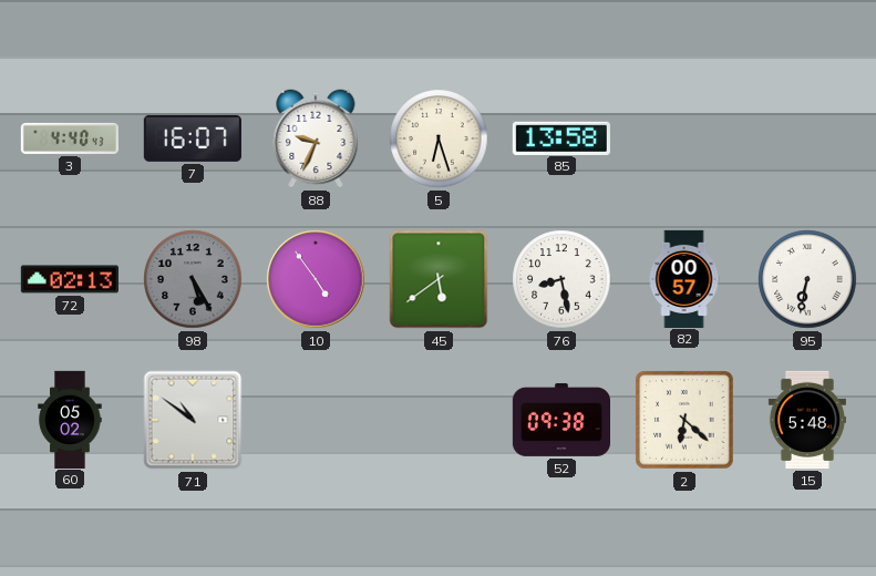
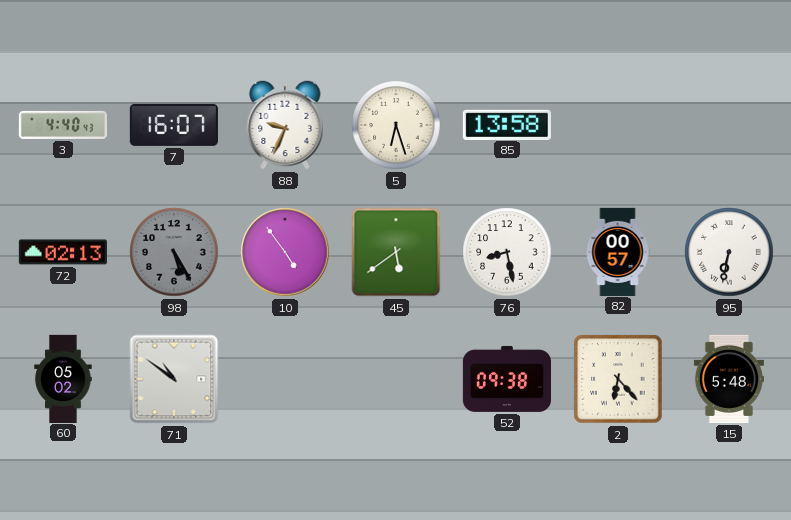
2: 6:22 -> 6:23
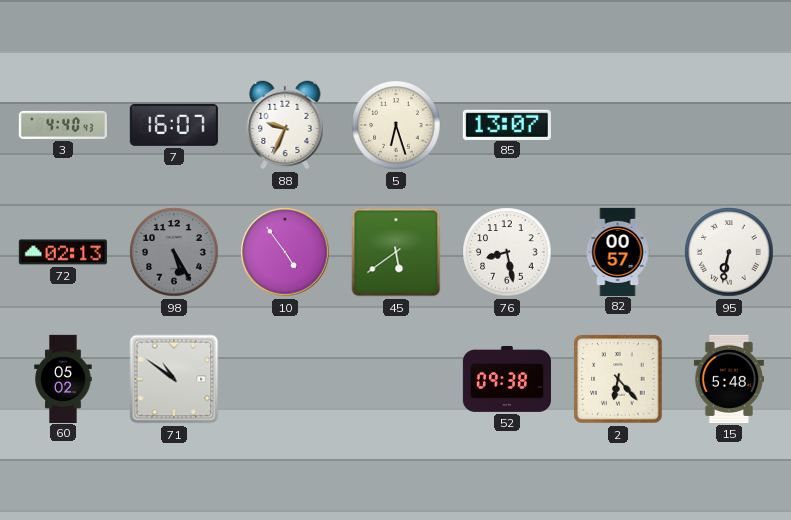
85: 13:58 -> 13:07
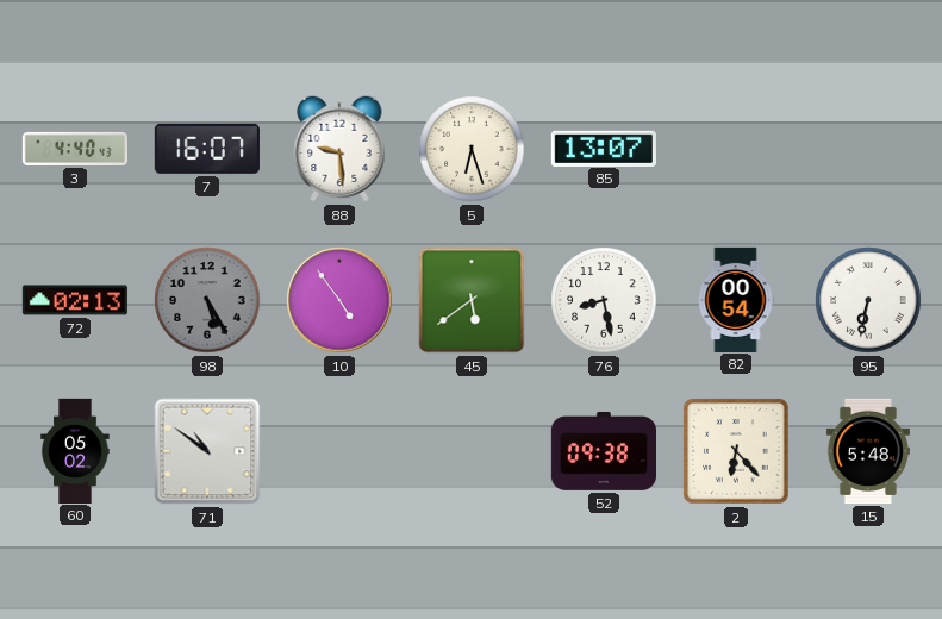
88: 9:34 -> 9:29
82: 00:57 -> 00:54
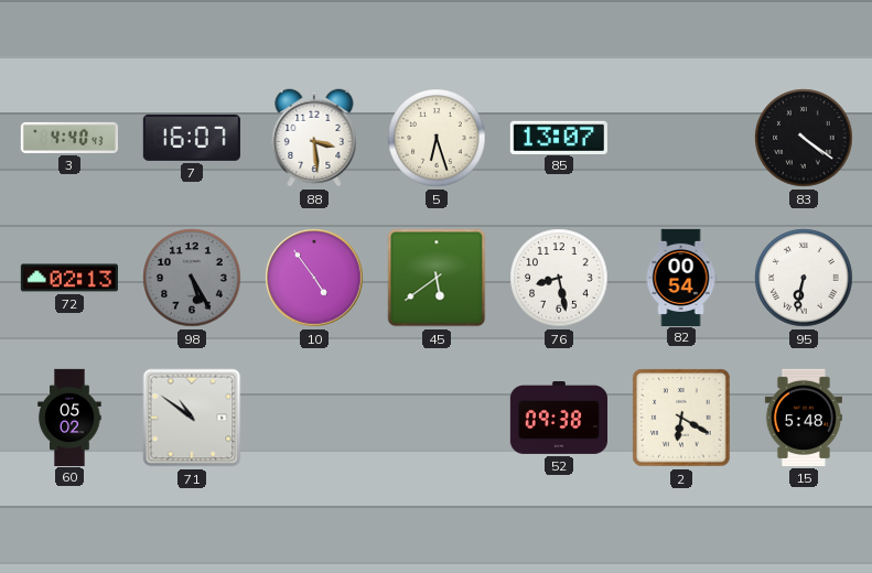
88: 9:29 -> 3:29
83: none -> 4:21
2: 6:23 -> 6:20
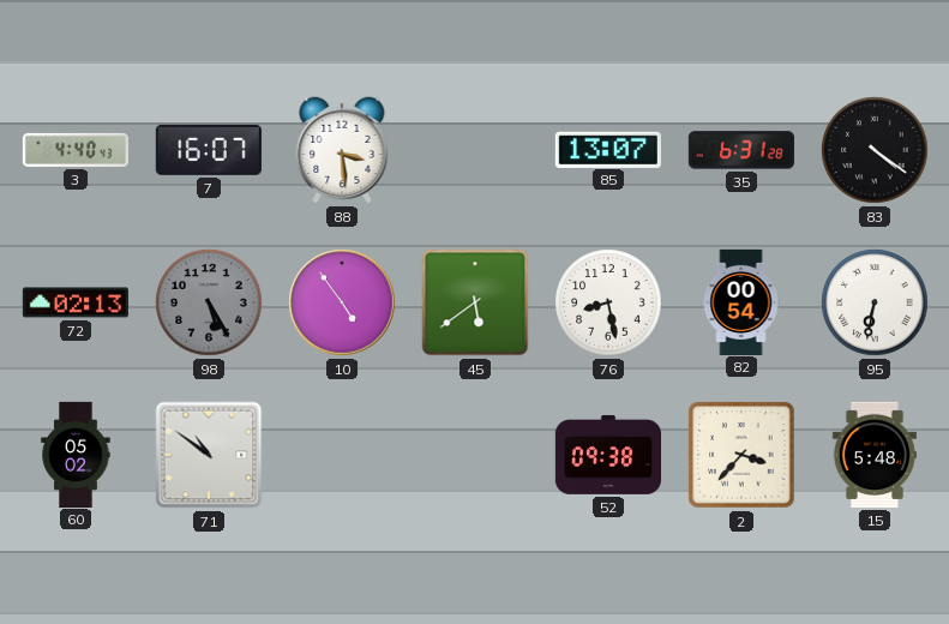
5: 6:27 -> none
35: none -> 6:31
2: 6:20 -> 3:37
